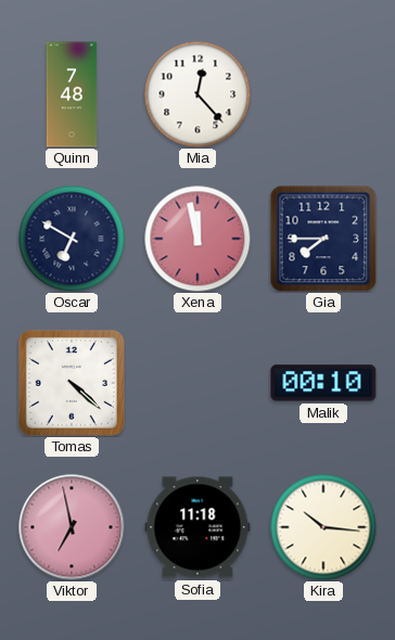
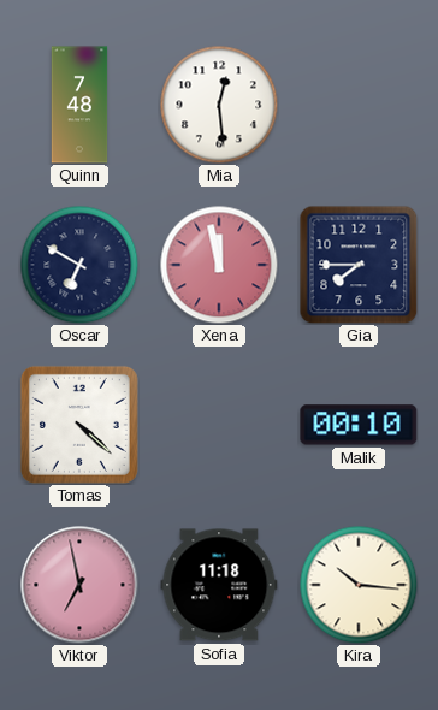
Mia: 12:23 -> 12:29
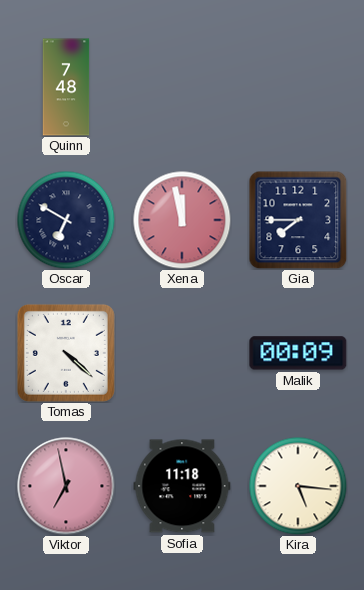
Mia: 12:29 -> none
Malik: 00:10 -> 00:09
Kira: 10:16 -> 5:16
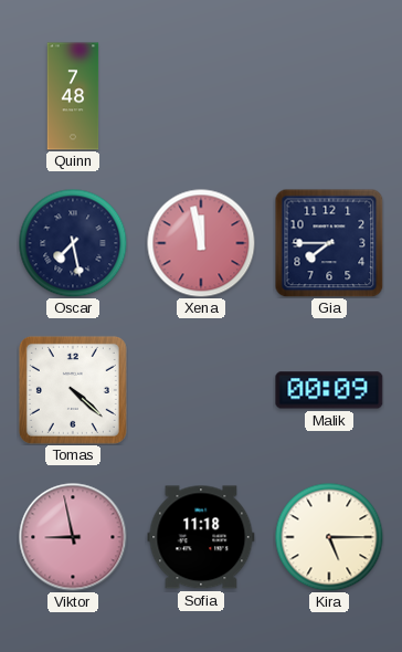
Oscar: 6:50 -> 7:28
Viktor: 6:58 -> 8:58
Kira: 5:16 -> 5:15
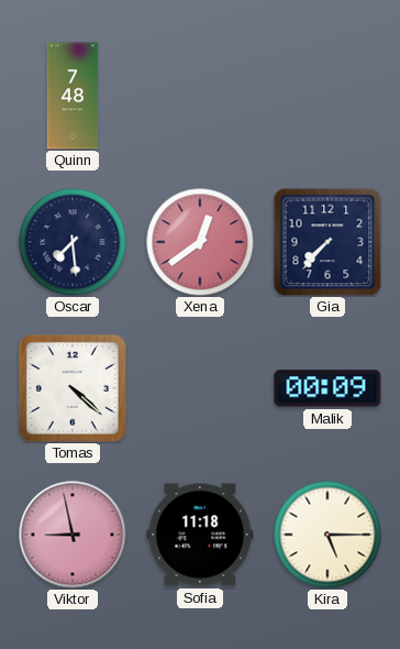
Oscar: 7:28 -> 7:29
Xena: 11:58 -> 12:39
Gia: 7:45 -> 7:37
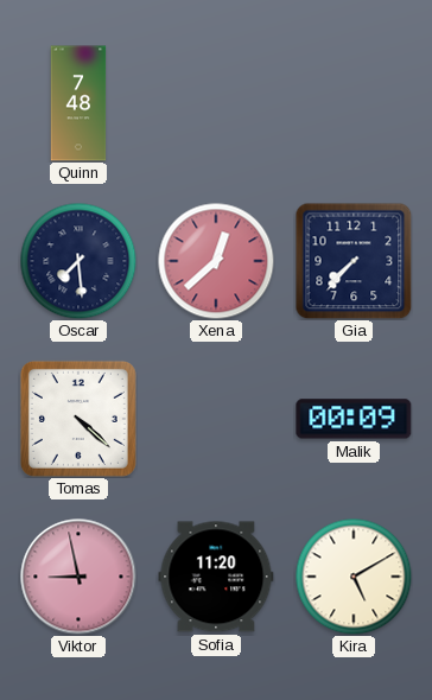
Xena: 12:39 -> 12:38
Sofia: 11:18 -> 11:20
Kira: 5:15 -> 5:10
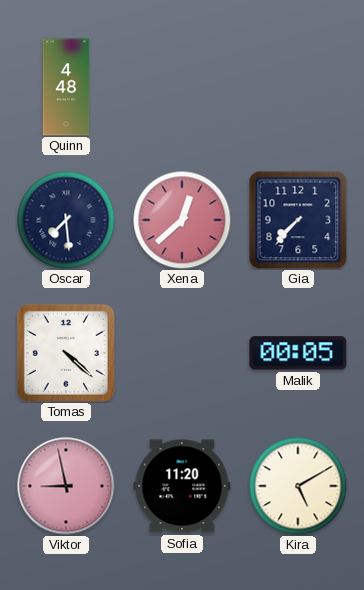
Quinn: 7:48 -> 4:48
Malik: 00:09 -> 00:05
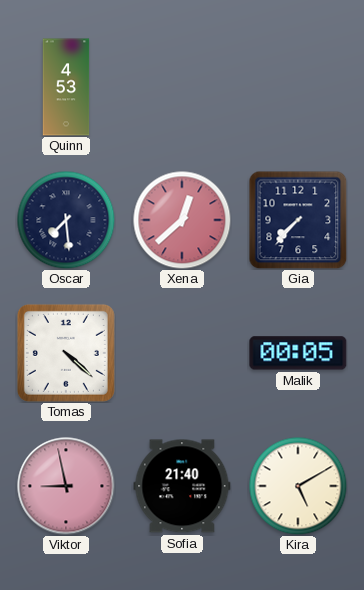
Quinn: 4:48 -> 4:53
Sofia: 11:20 -> 21:40
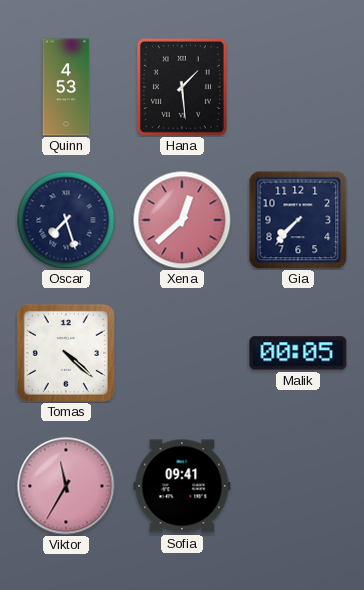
Hana: none -> 1:29
Oscar: 7:29 -> 7:27
Viktor: 8:58 -> 11:35
Sofia: 21:40 -> 09:41
Kira: 5:10 -> none
